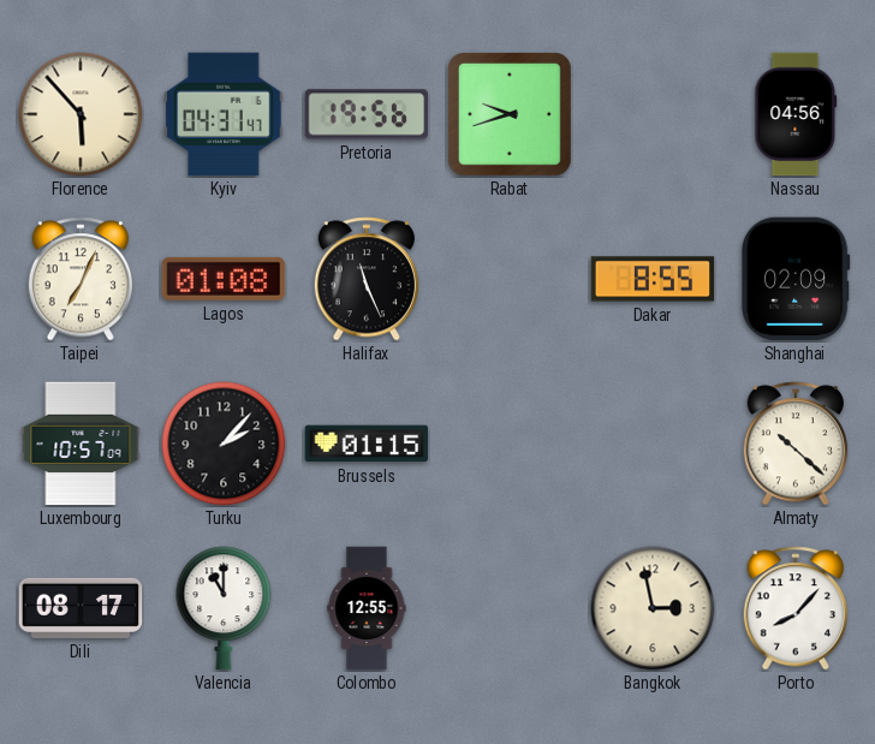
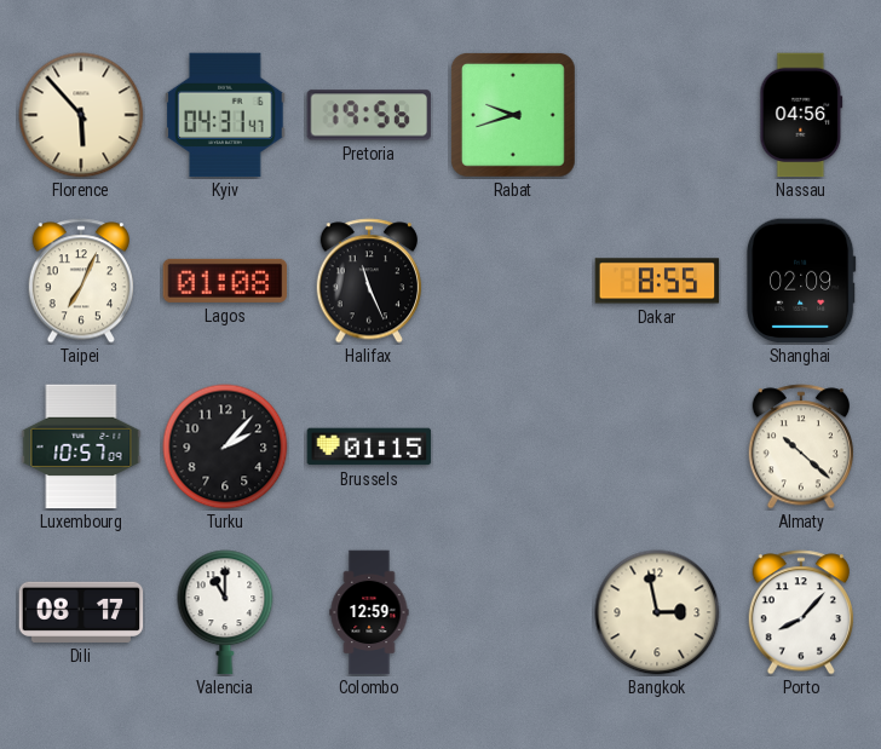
Colombo: 12:55 -> 12:59
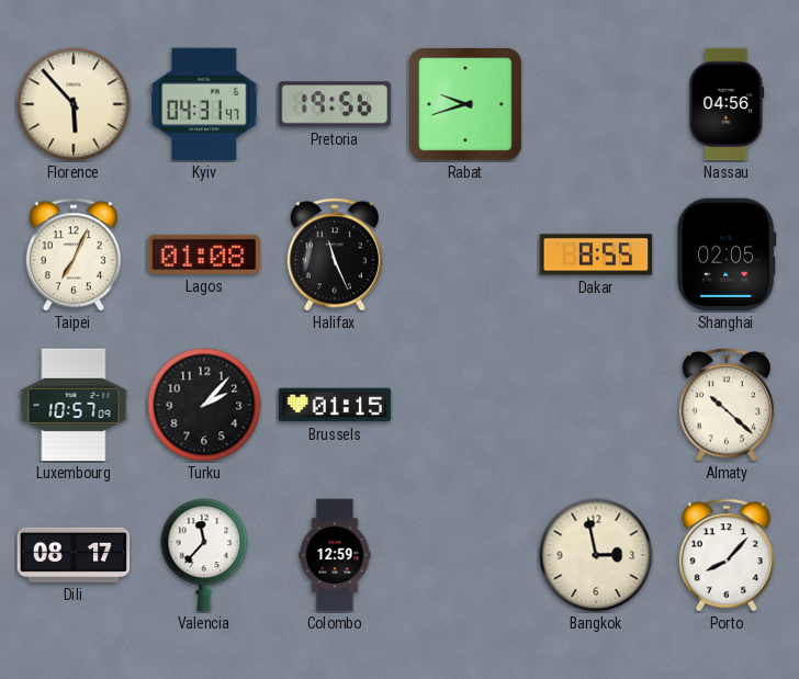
Shanghai: 02:09 -> 02:05
Valencia: 11:00 -> 11:37
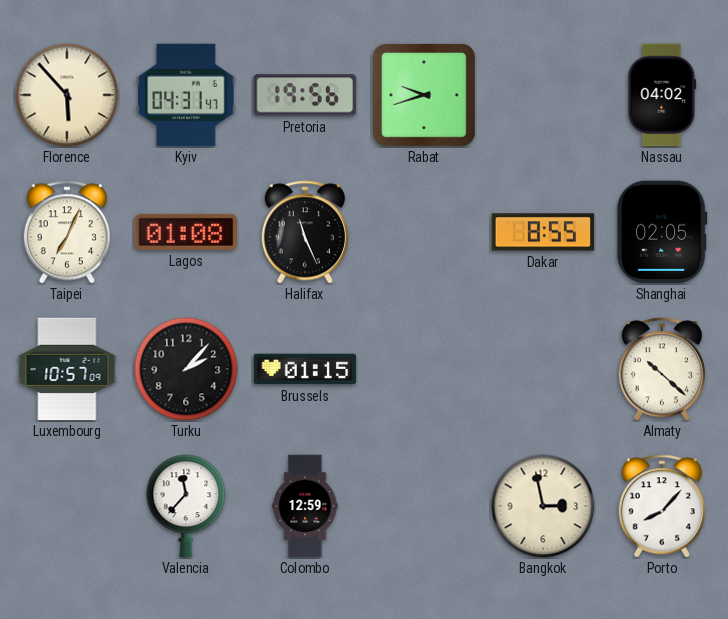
Nassau: 04:56 -> 04:02
Dili: 08:17 -> none
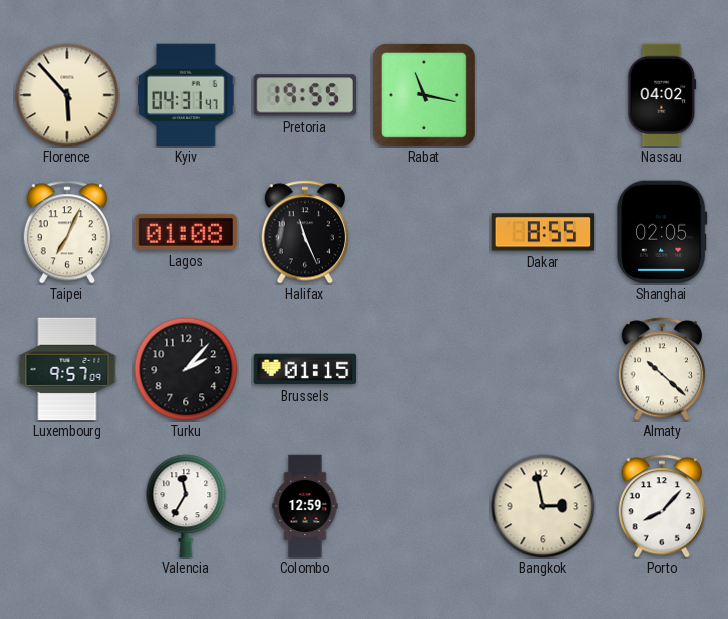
Pretoria: 19:56 -> 19:55
Rabat: 9:42 -> 11:17
Luxembourg: 10:57 -> 9:57
Valencia: 11:37 -> 11:35
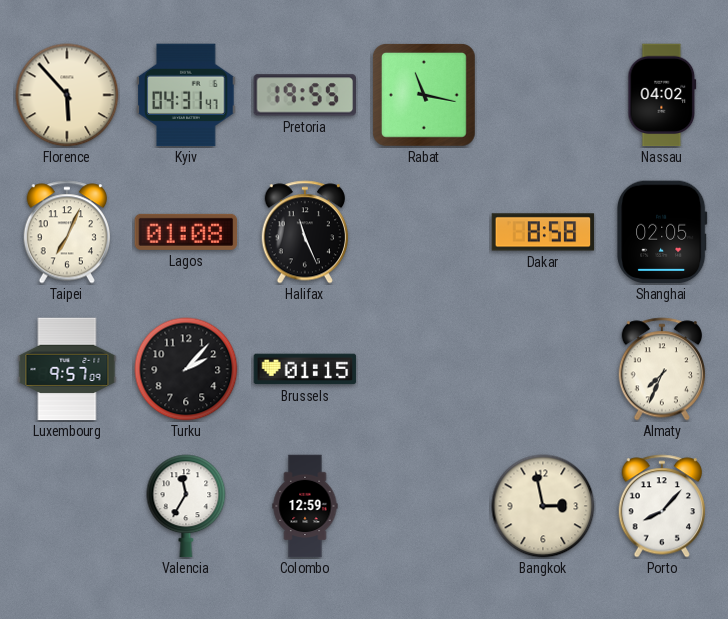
Dakar: 8:55 -> 8:58
Almaty: 10:22 -> 7:34
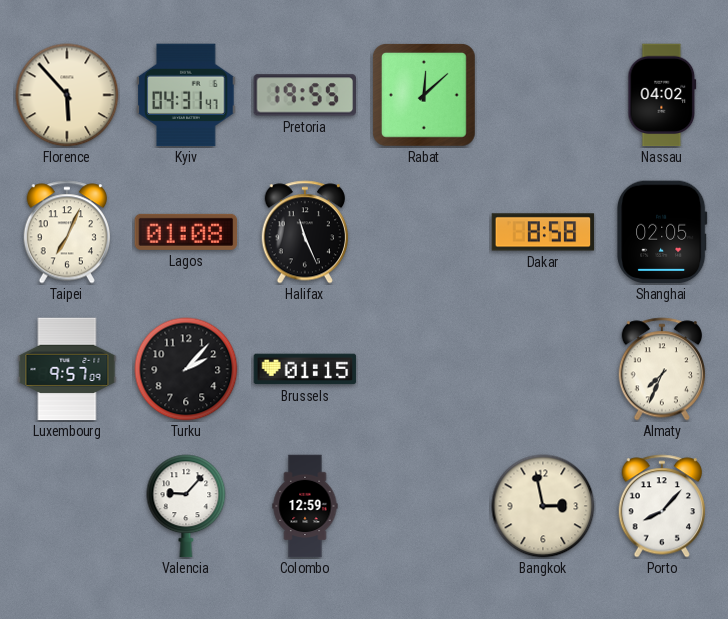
Rabat: 11:17 -> 12:08
Valencia: 11:35 -> 9:07
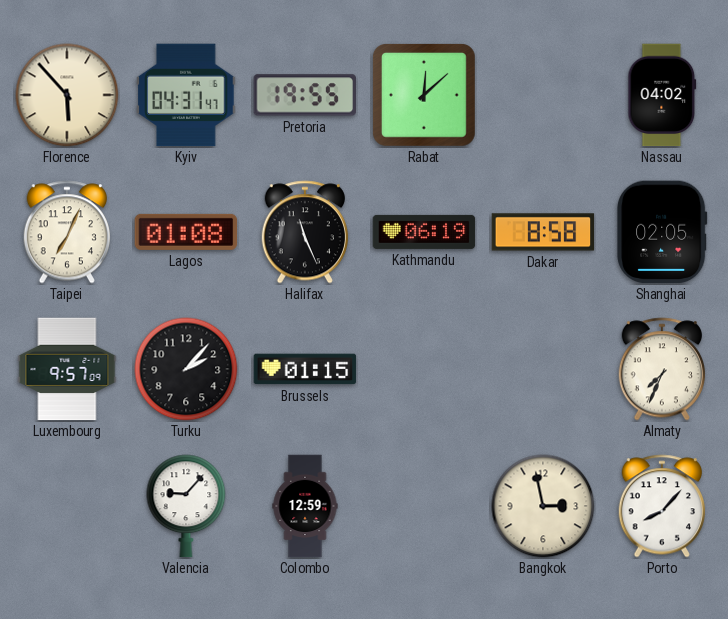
Kathmandu: none -> 06:19
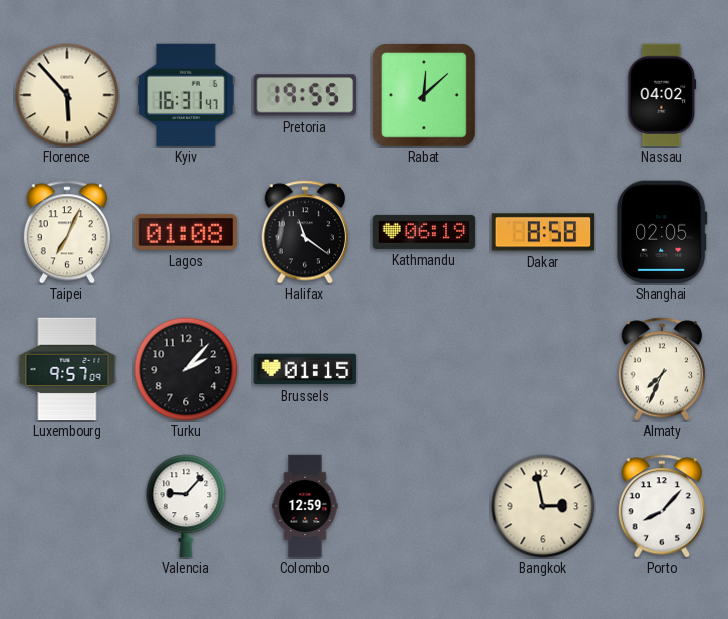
Kyiv: 04:31 -> 16:31
Halifax: 11:26 -> 11:21
